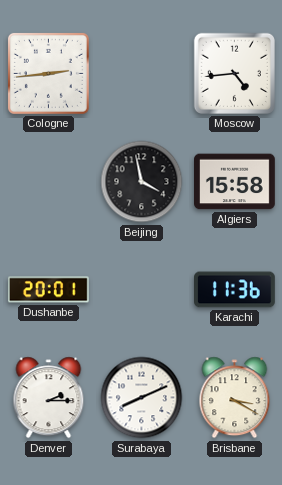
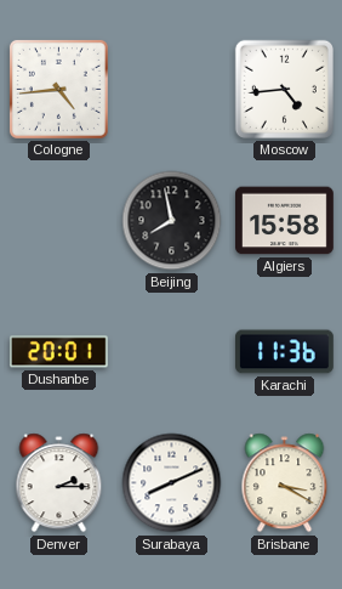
Cologne: 2:44 -> 4:44
Beijing: 3:58 -> 7:58
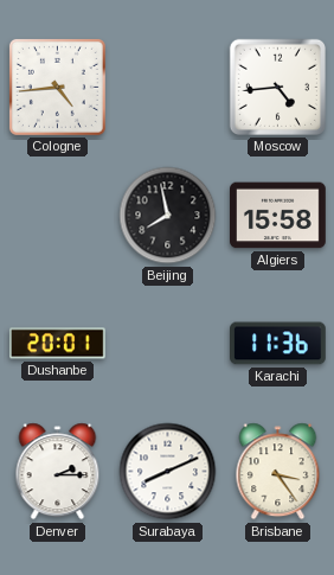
Brisbane: 3:20 -> 3:24
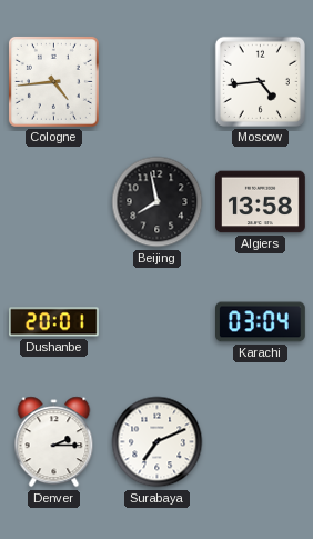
Algiers: 15:58 -> 13:58
Karachi: 11:36 -> 03:04
Surabaya: 8:11 -> 7:11
Brisbane: 3:24 -> none
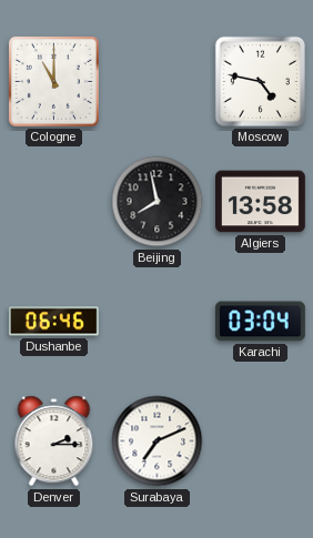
Cologne: 4:44 -> 11:00
Moscow: 4:44 -> 4:47
Dushanbe: 20:01 -> 06:46
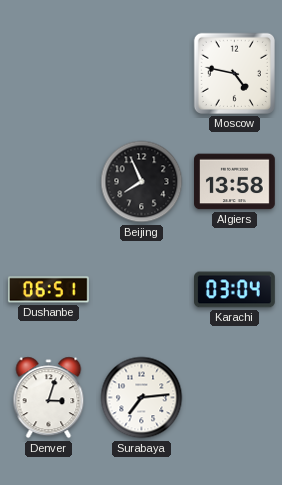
Cologne: 11:00 -> none
Beijing: 7:58 -> 7:56
Dushanbe: 06:46 -> 06:51
Denver: 2:15 -> 3:03
Surabaya: 7:11 -> 7:14
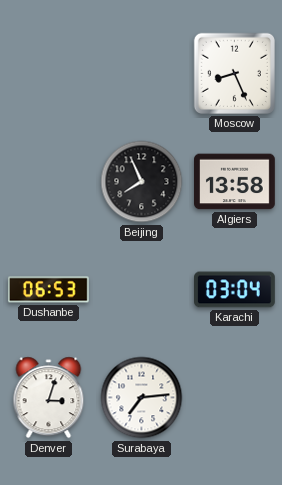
Moscow: 4:47 -> 8:26
Dushanbe: 06:51 -> 06:53
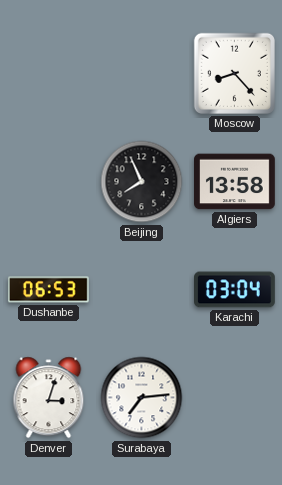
Moscow: 8:26 -> 8:23
